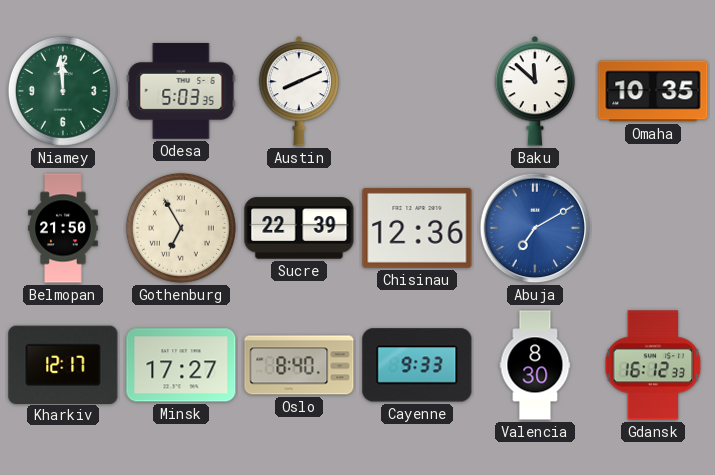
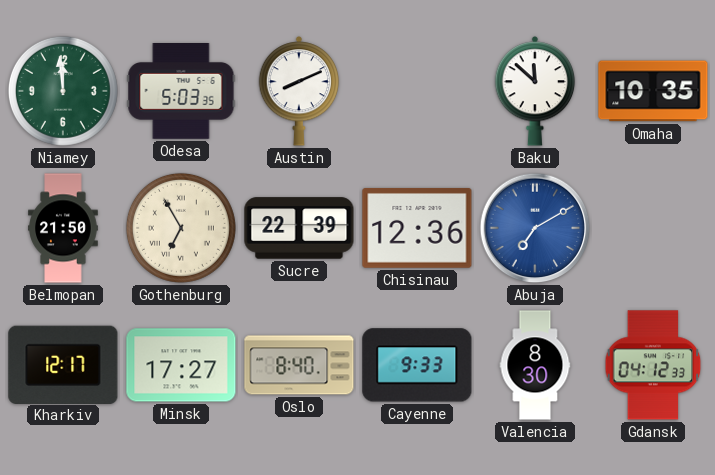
Gdansk: 16:12 -> 04:12
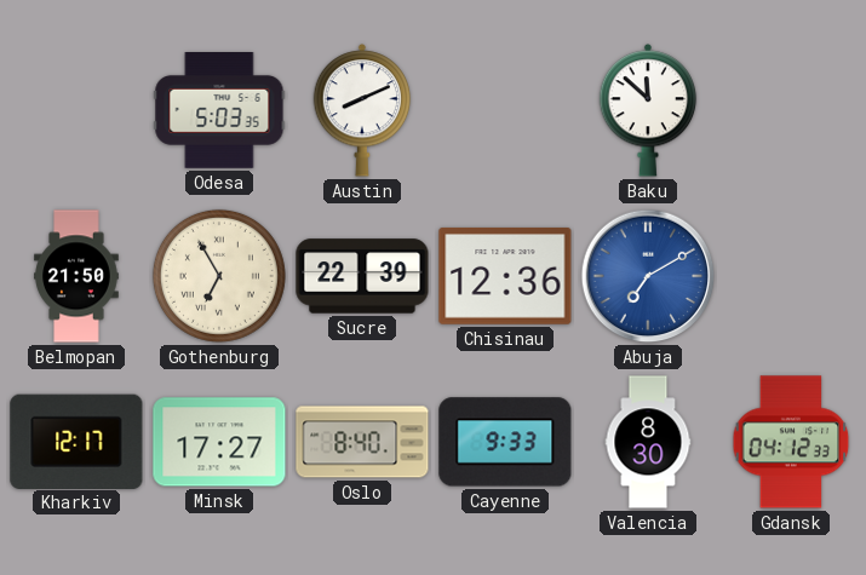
Niamey: 11:59 -> none
Omaha: 10:35 -> none
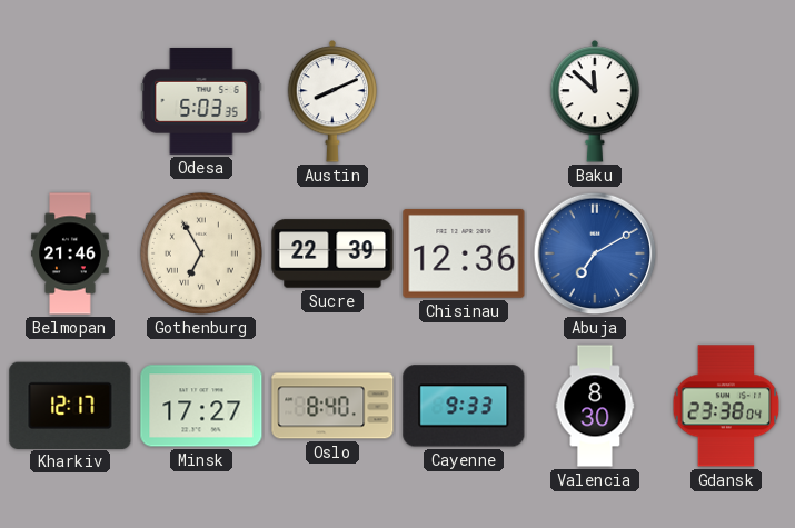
Belmopan: 21:50 -> 21:46
Gdansk: 04:12 -> 23:38
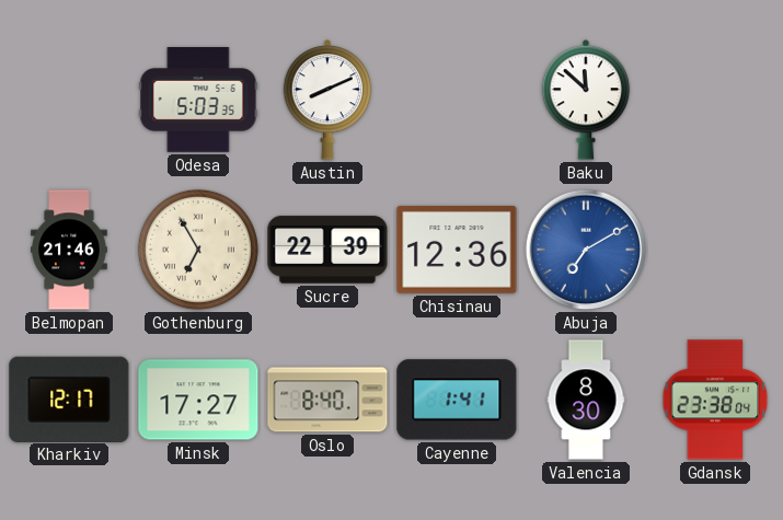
Cayenne: 9:33 -> 1:41
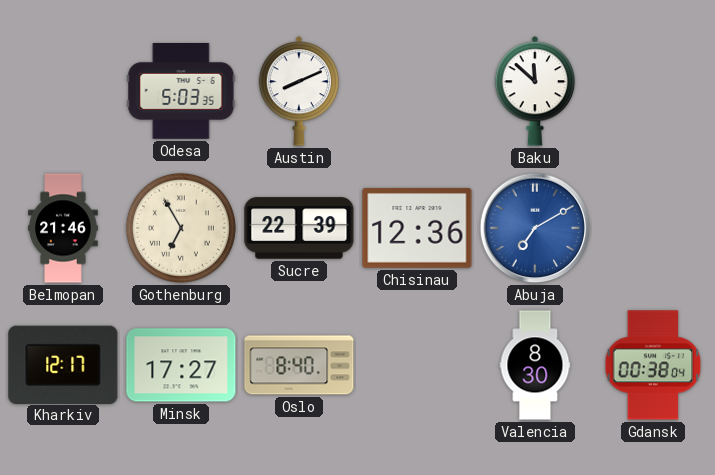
Cayenne: 1:41 -> none
Gdansk: 23:38 -> 00:38
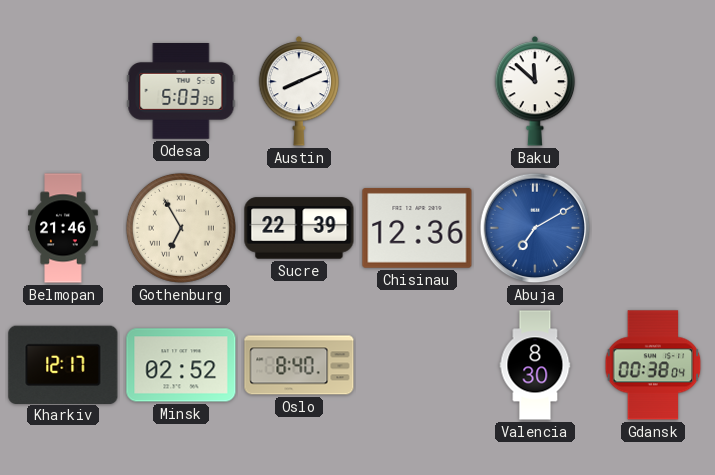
Minsk: 17:27 -> 02:52
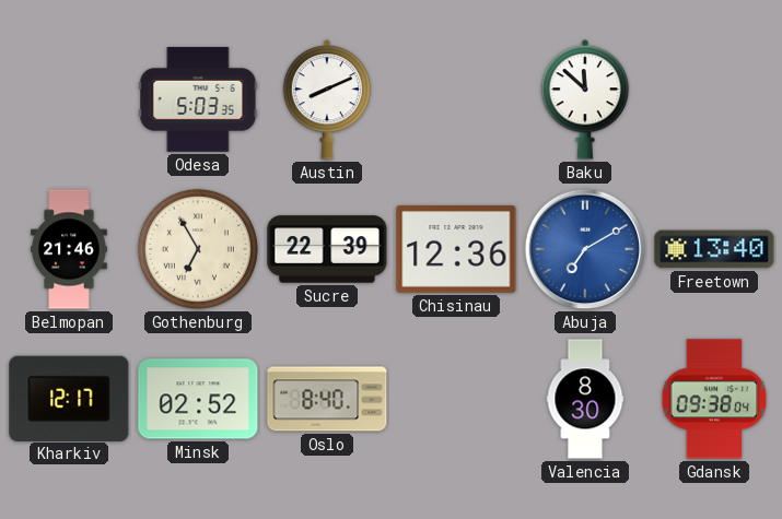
Freetown: none -> 13:40
Gdansk: 00:38 -> 09:38
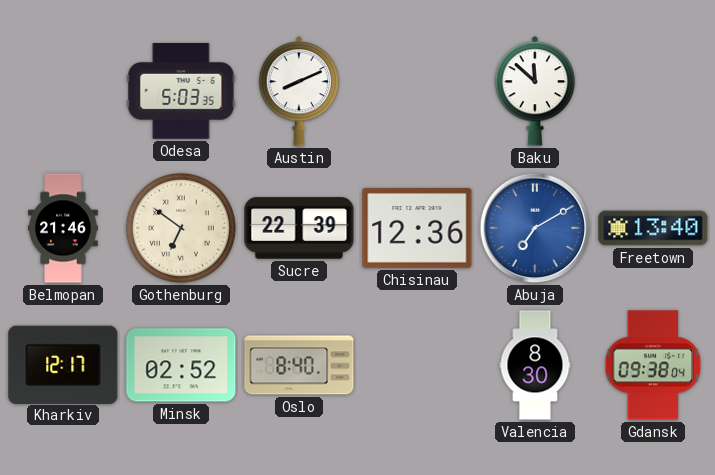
Gothenburg: 6:55 -> 6:51
